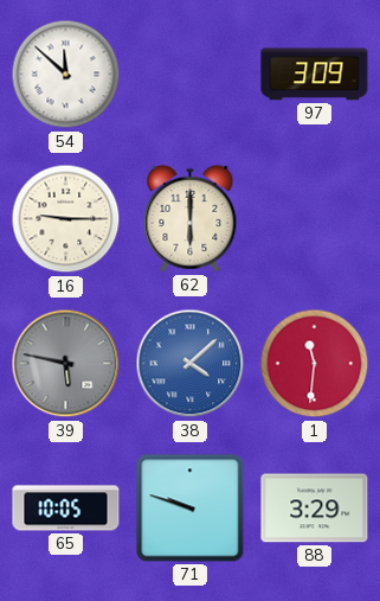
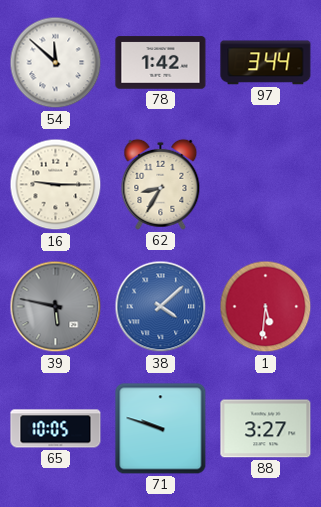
78: none -> 1:42
97: 3:09 -> 3:44
62: 6:00 -> 8:35
1: 11:31 -> 5:31
88: 3:29 -> 3:27
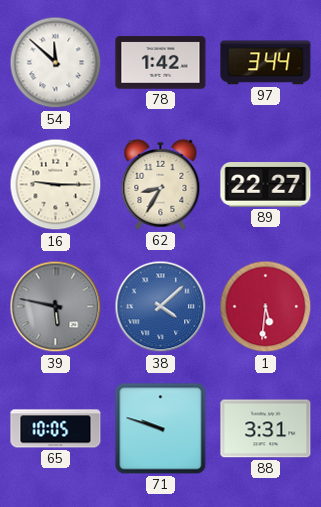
89: none -> 22:27
88: 3:27 -> 3:31
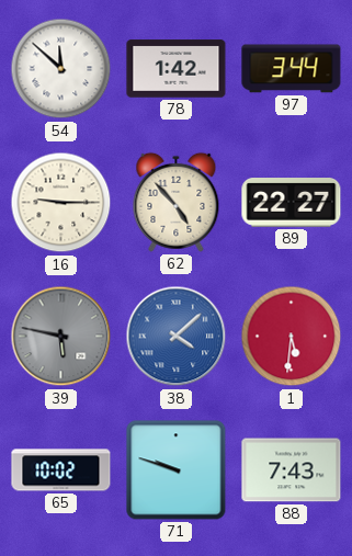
62: 8:35 -> 4:53
65: 10:05 -> 10:02
88: 3:31 -> 7:43
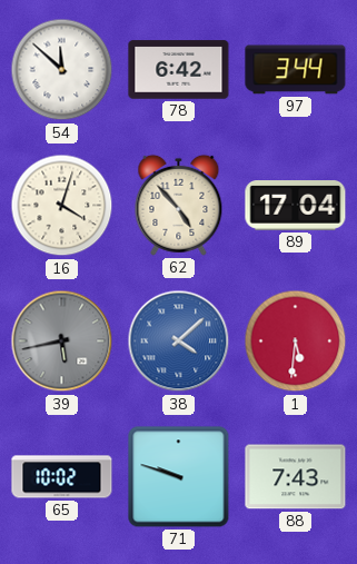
78: 1:42 -> 6:42
16: 9:15 -> 4:03
89: 22:27 -> 17:04
39: 5:47 -> 5:43
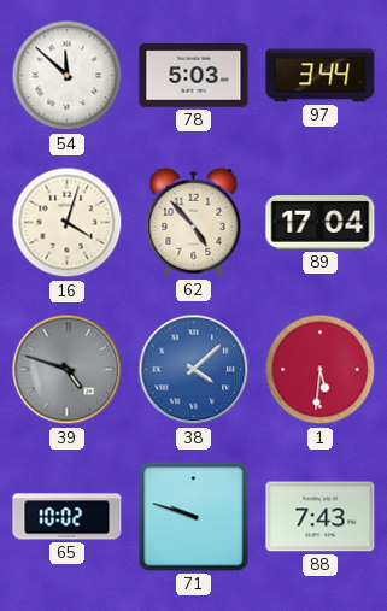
78: 6:42 -> 5:03
39: 5:43 -> 4:48
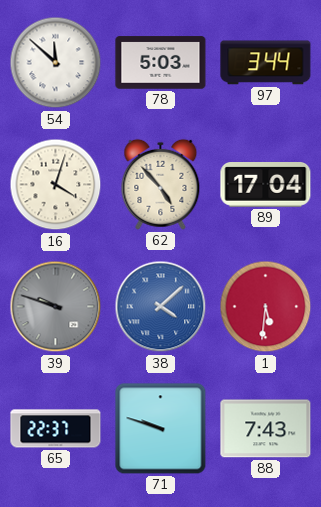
39: 4:48 -> 9:48
65: 10:02 -> 22:37
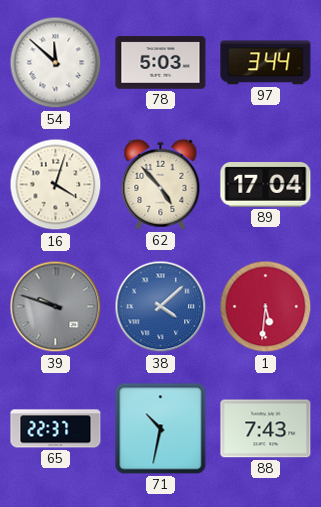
71: 9:48 -> 10:32
